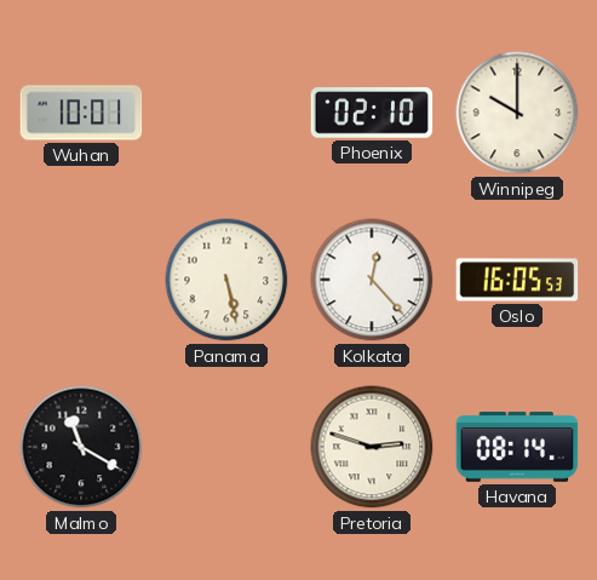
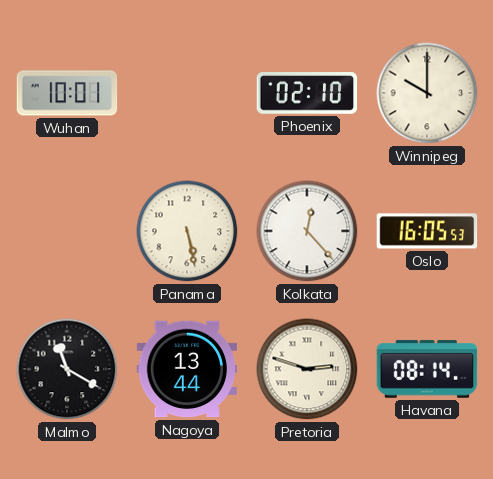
Nagoya: none -> 13:44
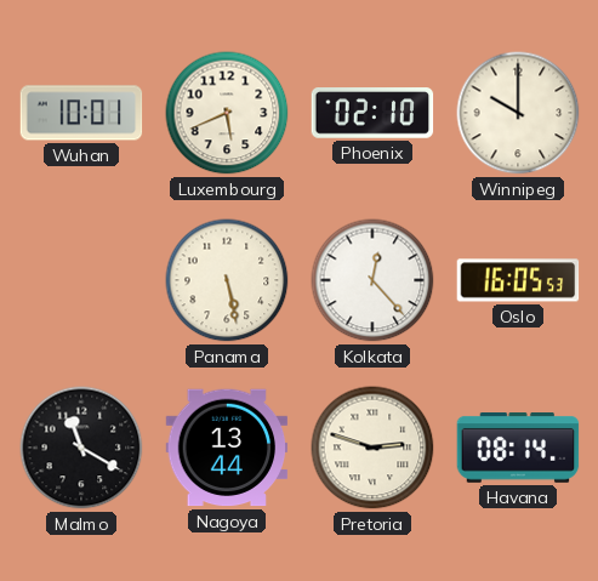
Luxembourg: none -> 5:41
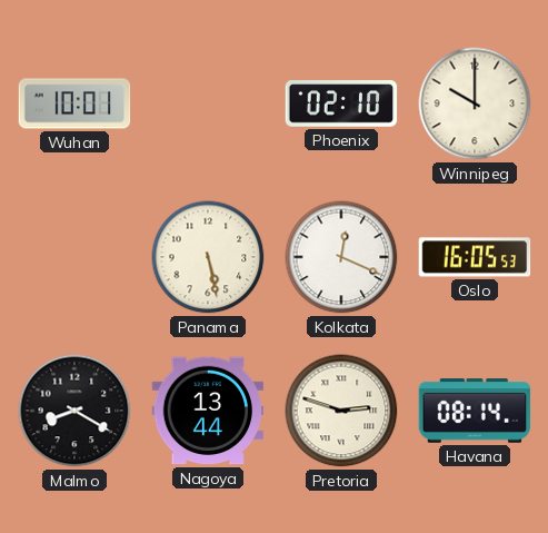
Luxembourg: 5:41 -> none
Kolkata: 12:23 -> 12:19
Malmo: 11:20 -> 8:20
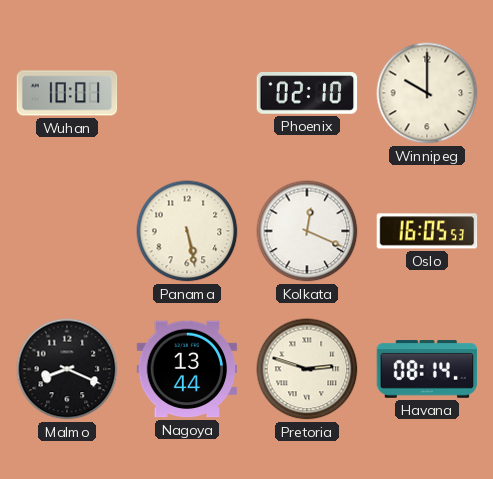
Malmo: 8:20 -> 8:19
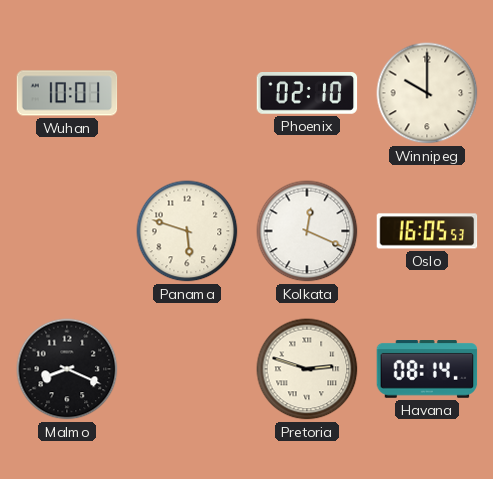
Panama: 5:28 -> 5:48
Nagoya: 13:44 -> none
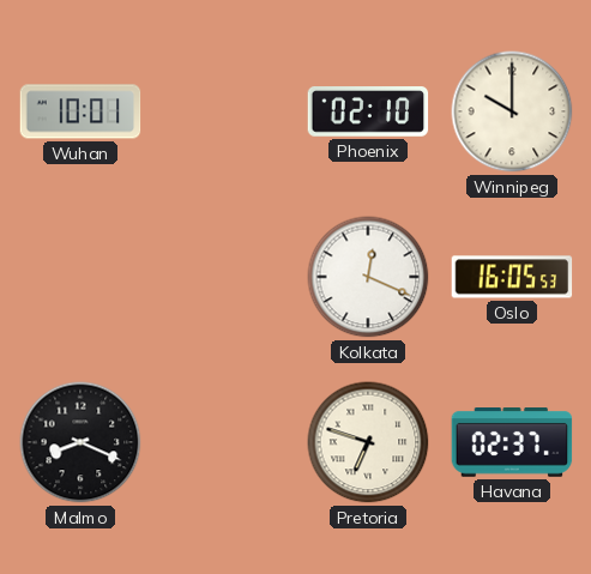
Panama: 5:48 -> none
Pretoria: 2:48 -> 6:48
Havana: 08:14 -> 02:37
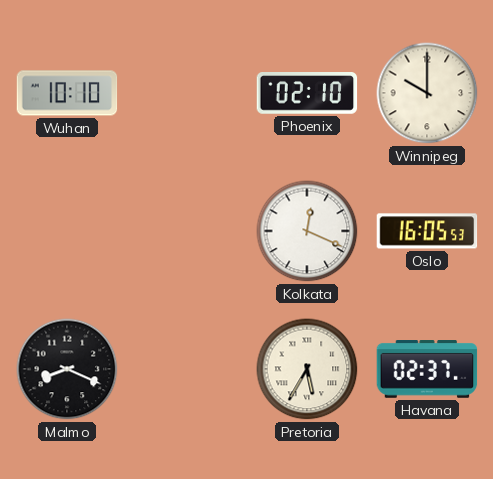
Wuhan: 10:01 -> 10:10
Pretoria: 6:48 -> 5:35
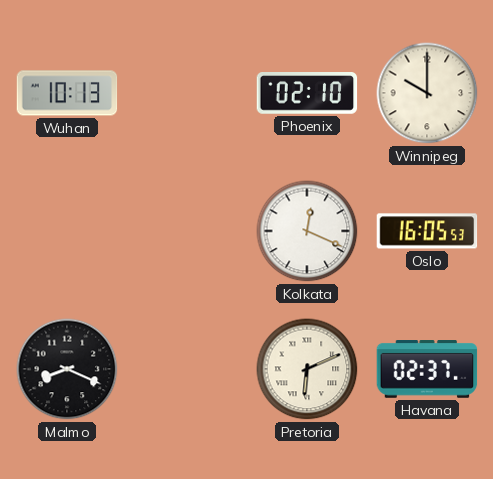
Wuhan: 10:10 -> 10:13
Pretoria: 5:35 -> 6:11
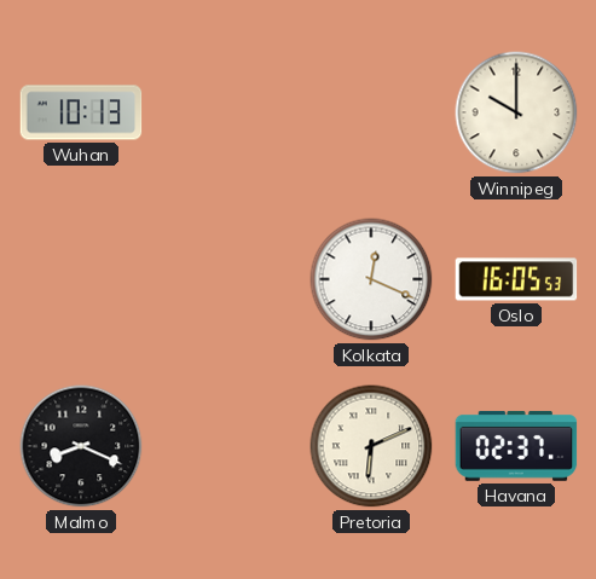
Phoenix: 02:10 -> none
